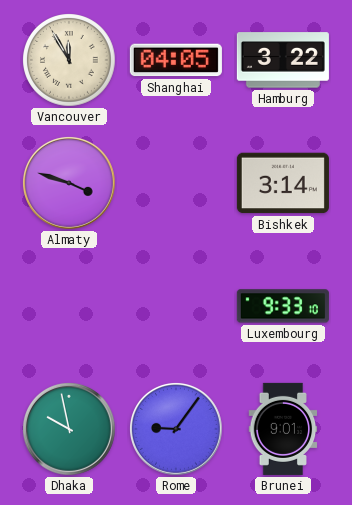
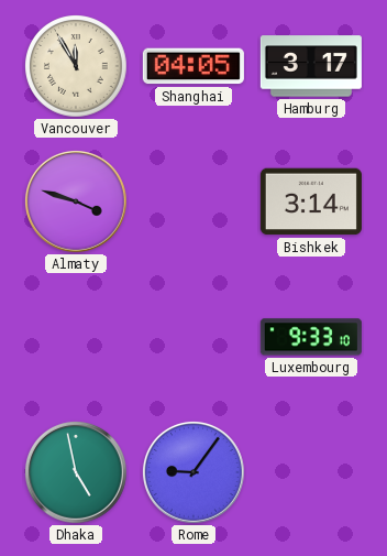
Hamburg: 3:22 -> 3:17
Dhaka: 9:58 -> 4:58
Brunei: 9:01 -> none
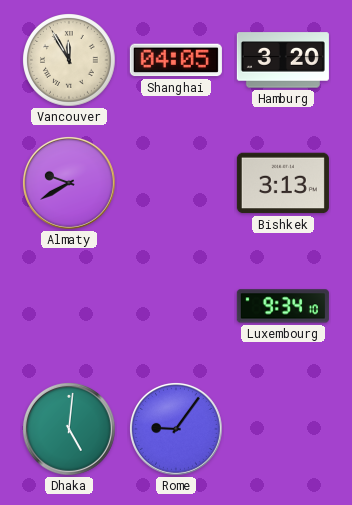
Hamburg: 3:17 -> 3:20
Almaty: 3:48 -> 9:40
Bishkek: 3:14 -> 3:13
Luxembourg: 9:33 -> 9:34
Dhaka: 4:58 -> 5:01
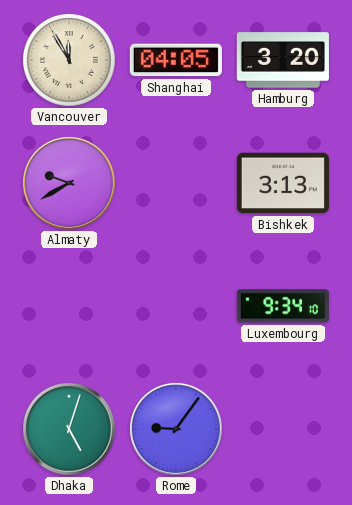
Dhaka: 5:01 -> 5:03
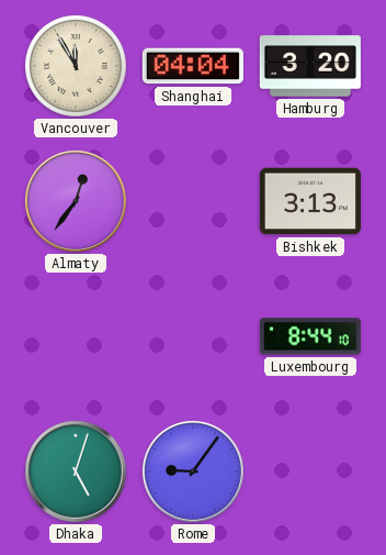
Shanghai: 04:05 -> 04:04
Almaty: 9:40 -> 12:36
Luxembourg: 9:34 -> 8:44
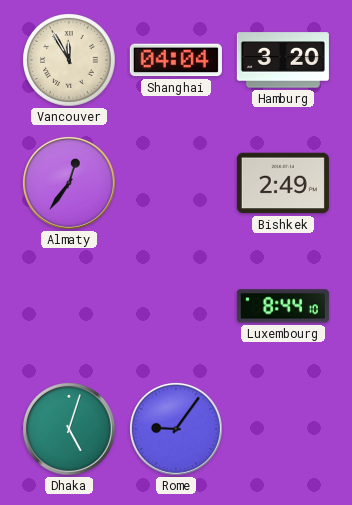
Bishkek: 3:13 -> 2:49
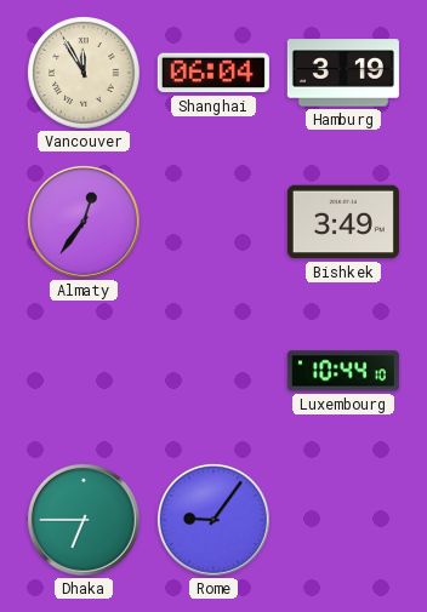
Shanghai: 04:04 -> 06:04
Hamburg: 3:20 -> 3:19
Bishkek: 2:49 -> 3:49
Luxembourg: 8:44 -> 10:44
Dhaka: 5:03 -> 6:45
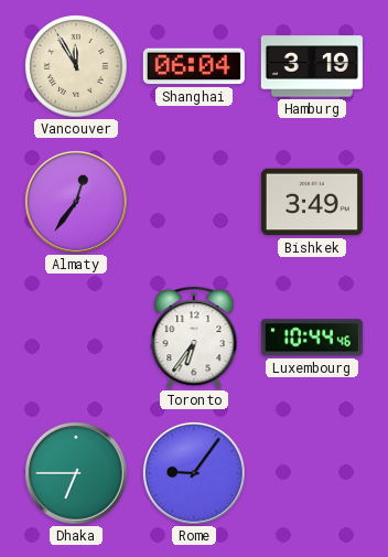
Toronto: none -> 6:36
Luxembourg: 10:44:10 -> 10:44:46
